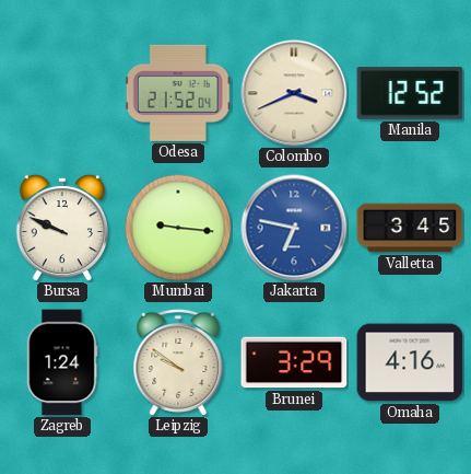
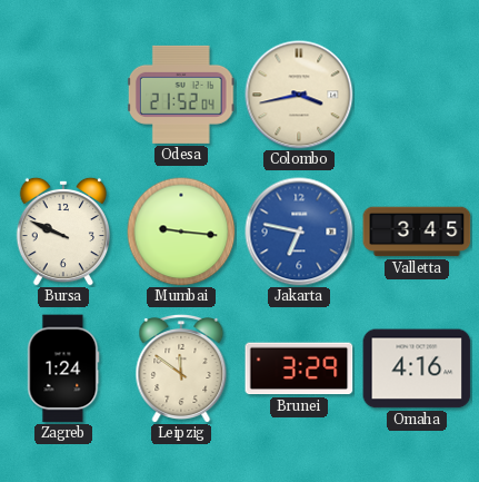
Colombo: 3:41 -> 3:43
Manila: 12:52 -> none
Leipzig: 9:51 -> 11:51
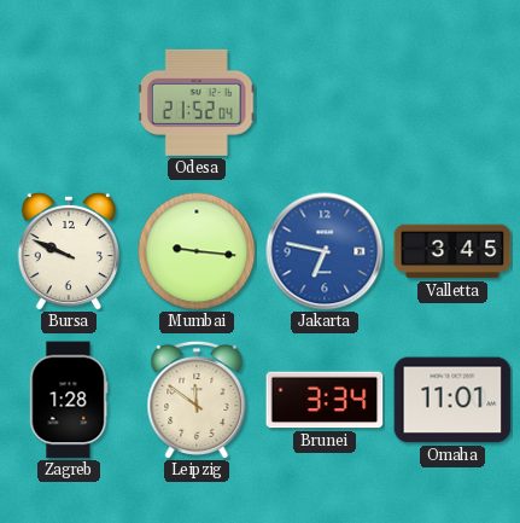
Colombo: 3:43 -> none
Zagreb: 1:24 -> 1:28
Brunei: 3:29 -> 3:34
Omaha: 4:16 -> 11:01
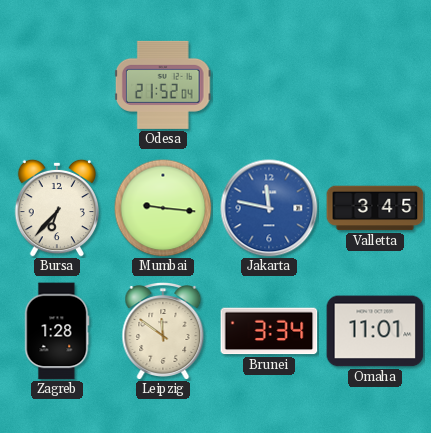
Bursa: 9:49 -> 6:37
Jakarta: 6:47 -> 11:47
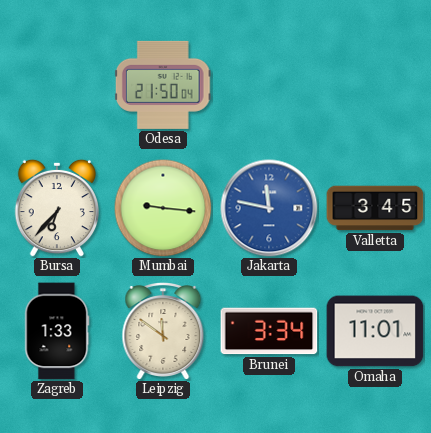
Odesa: 21:52 -> 21:50
Zagreb: 1:28 -> 1:33
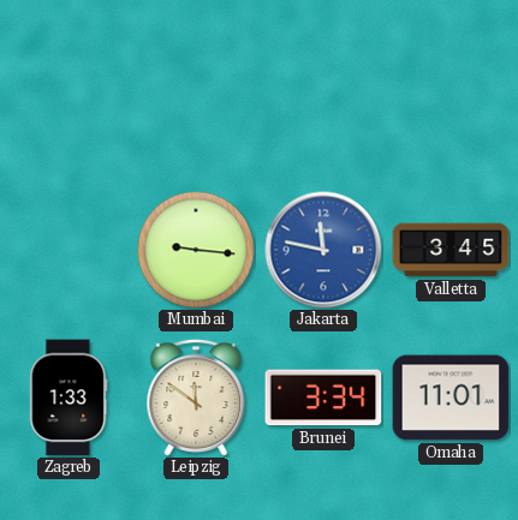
Odesa: 21:50 -> none
Bursa: 6:37 -> none
